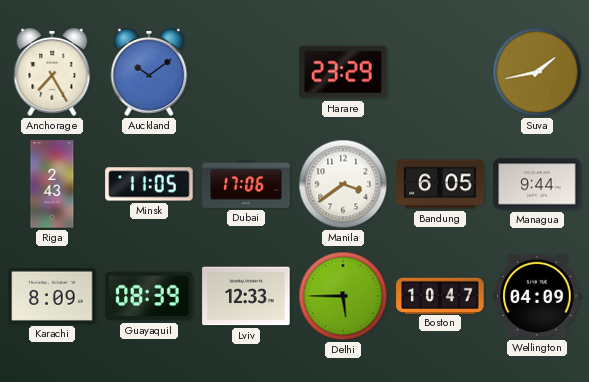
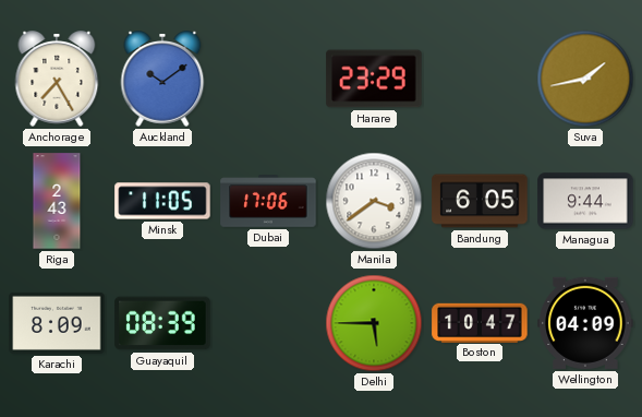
Lviv: 12:33 -> none
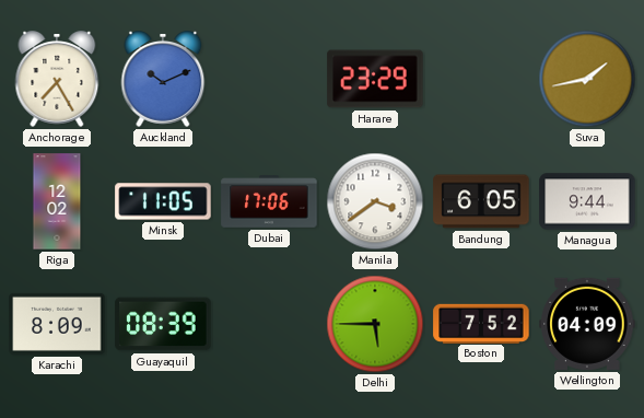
Auckland: 10:09 -> 10:11
Riga: 2:43 -> 12:02
Boston: 10:47 -> 7:52
